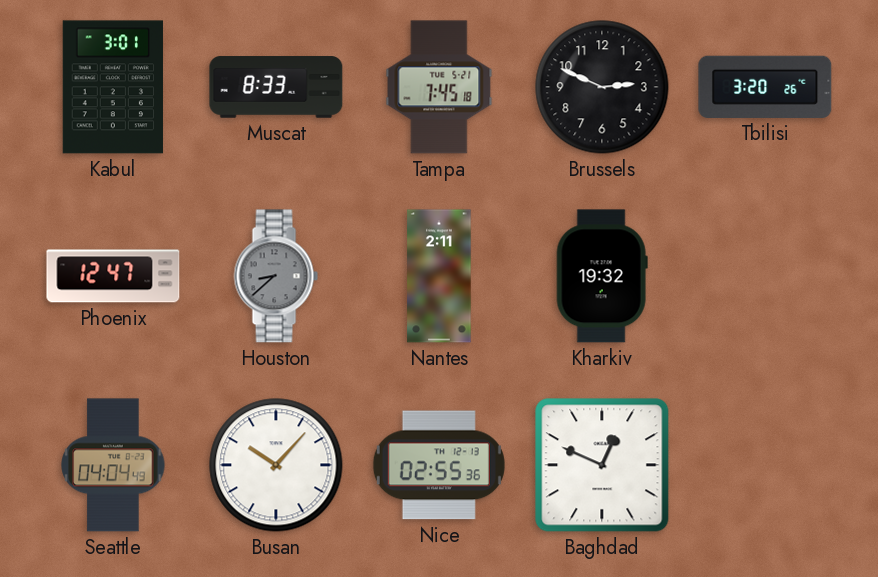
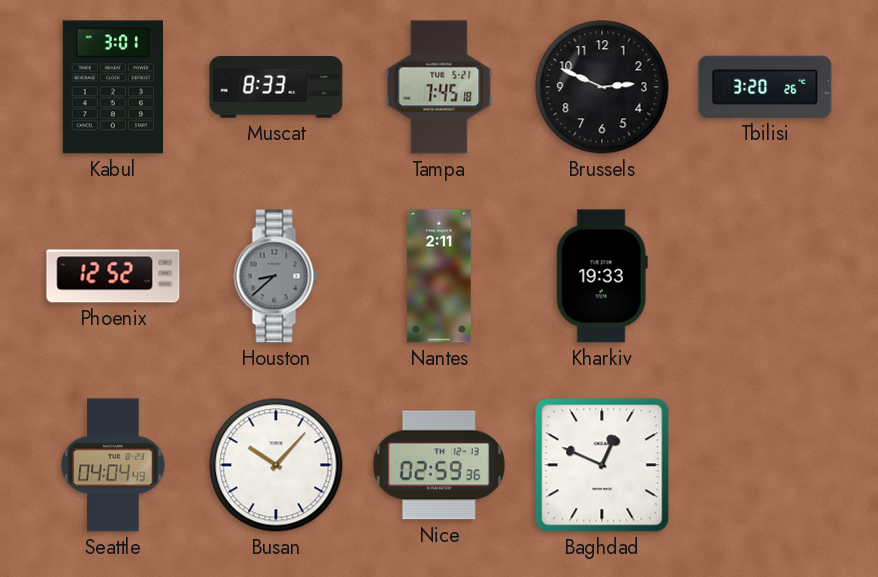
Phoenix: 12:47 -> 12:52
Kharkiv: 19:32 -> 19:33
Nice: 02:55 -> 02:59
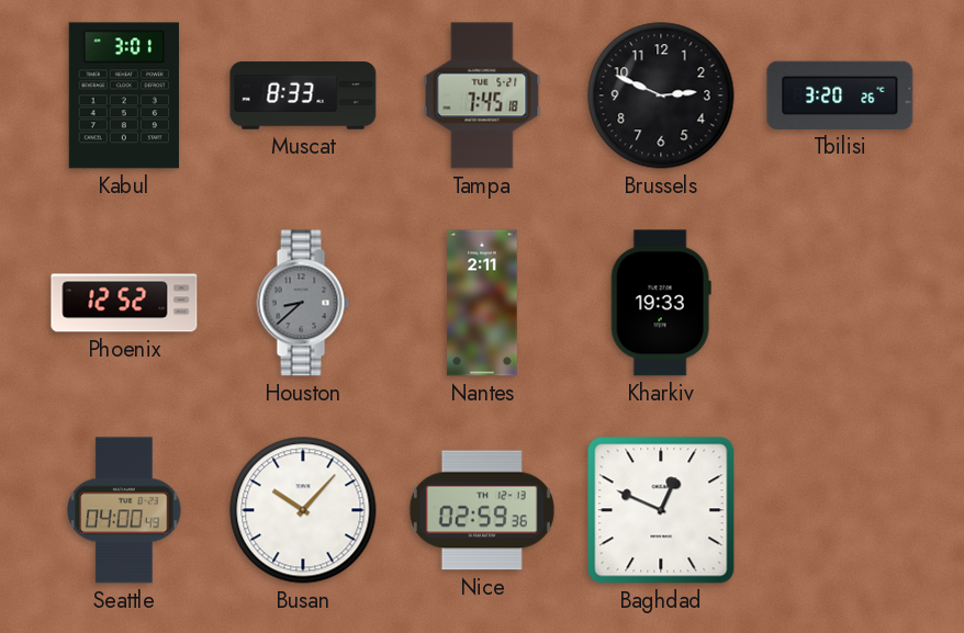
Seattle: 04:04 -> 04:00
